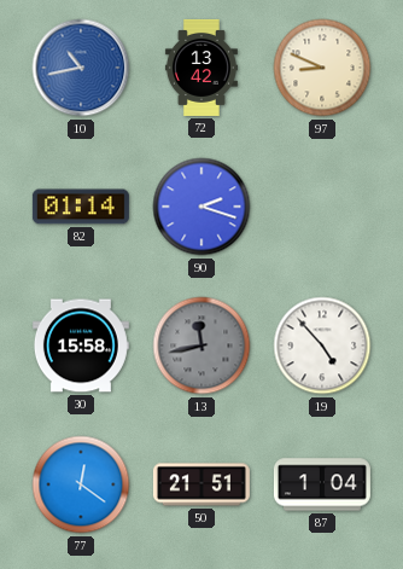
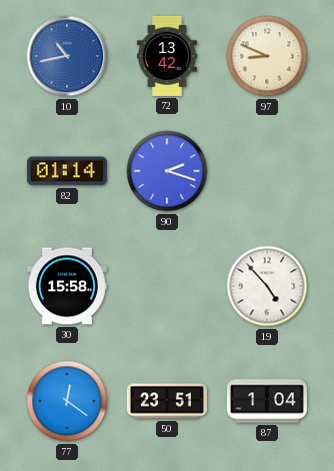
13: 11:43 -> none
50: 21:51 -> 23:51
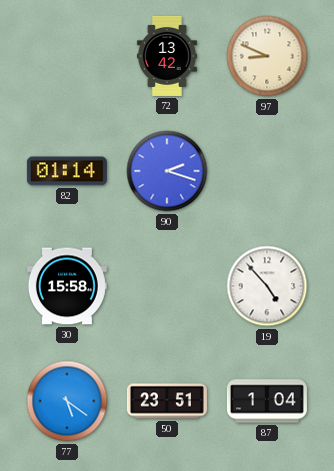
10: 10:43 -> none
77: 12:21 -> 5:21
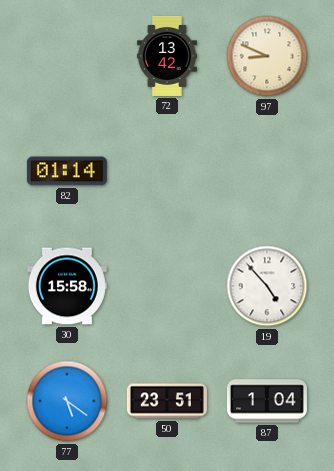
90: 2:18 -> none
